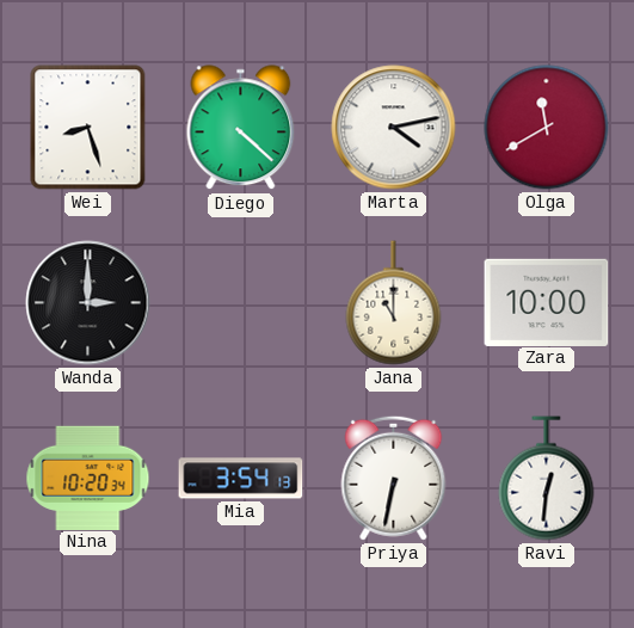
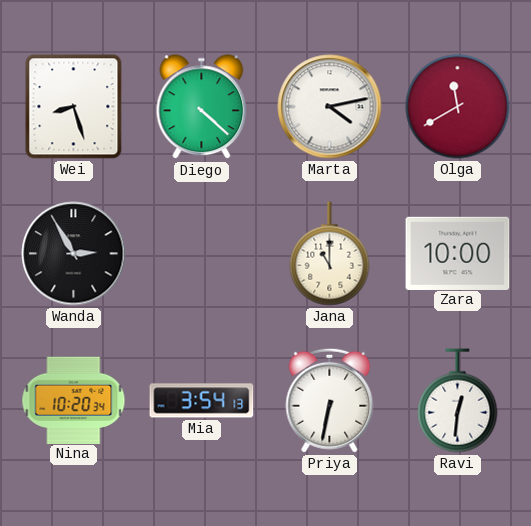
Wanda: 3:00 -> 2:55
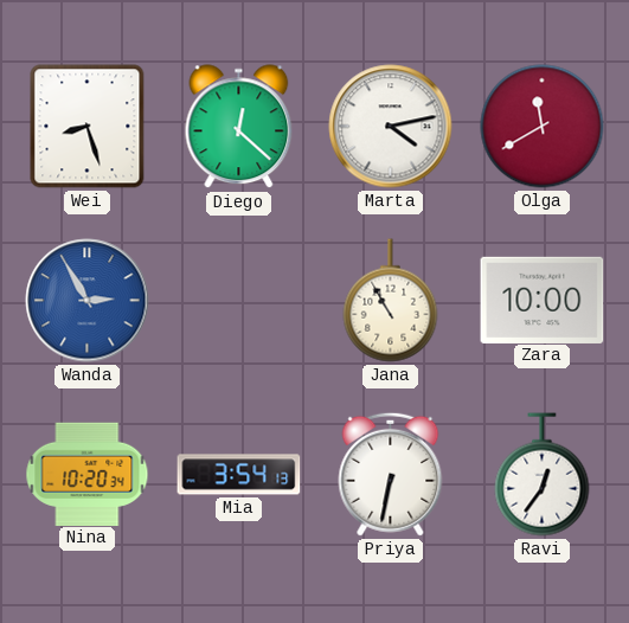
Diego: 4:22 -> 12:22
Wanda dial: black -> blue
Jana: 11:00 -> 10:55
Ravi: 12:31 -> 12:36
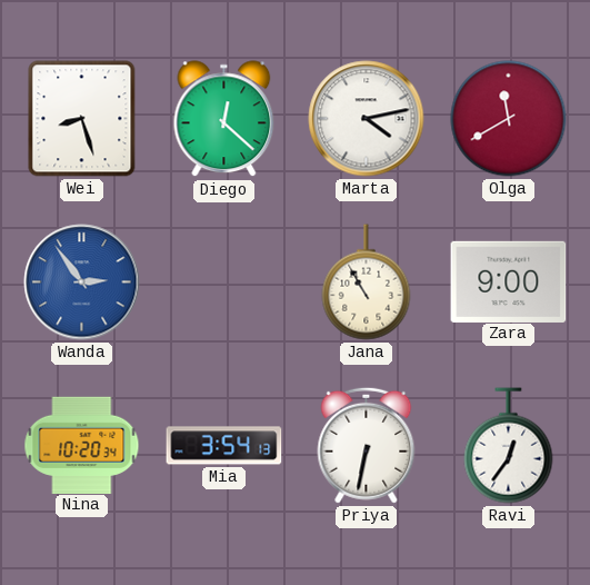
Wanda: 2:55 -> 2:54
Zara: 10:00 -> 9:00
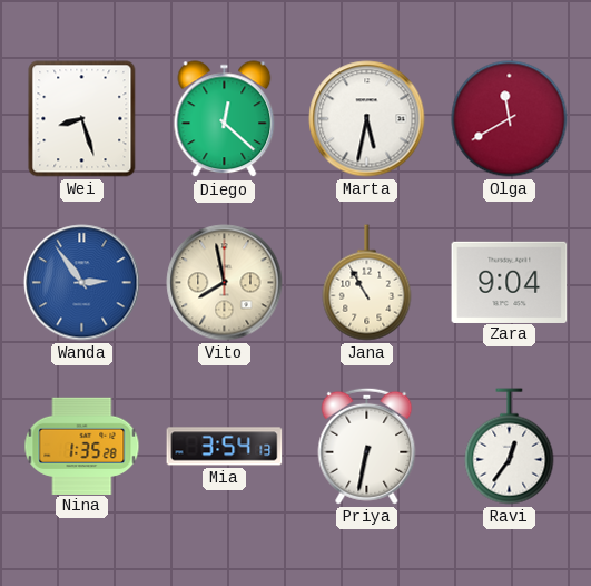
Marta: 4:13 -> 5:32
Vito: none -> 7:58
Zara: 9:00 -> 9:04
Nina: 10:20 -> 1:35
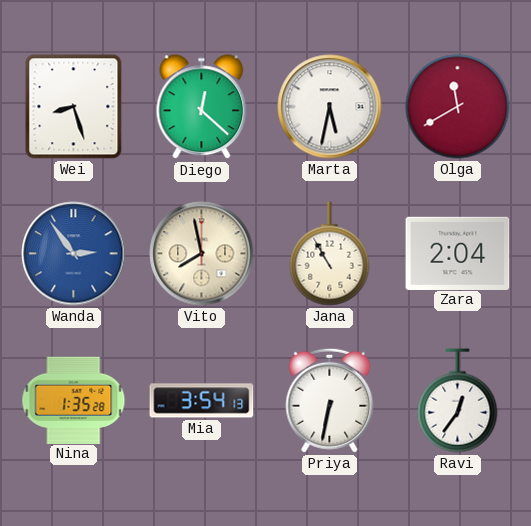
Zara: 9:04 -> 2:04
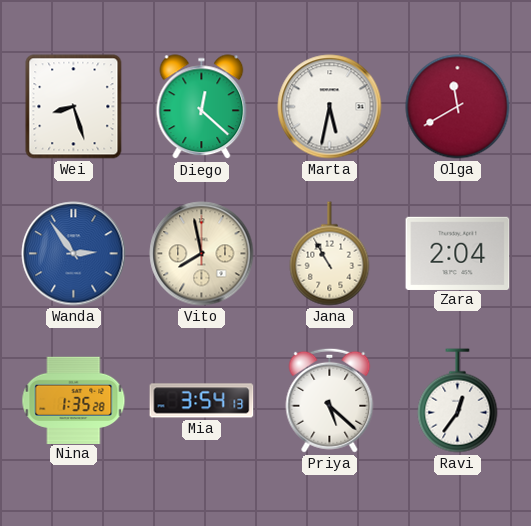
Priya: 6:32 -> 5:22
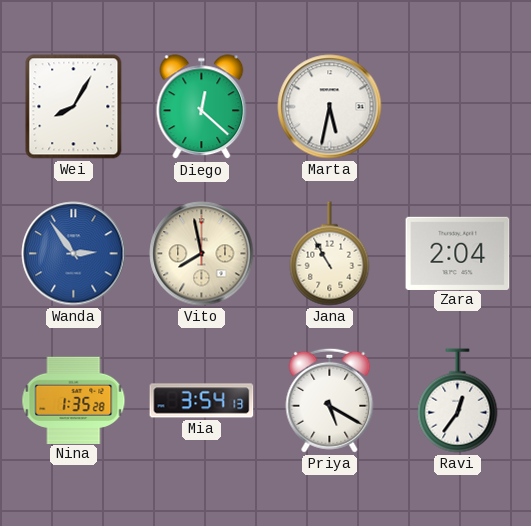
Wei: 8:27 -> 8:05
Olga: 11:40 -> none
Priya: 5:22 -> 5:20
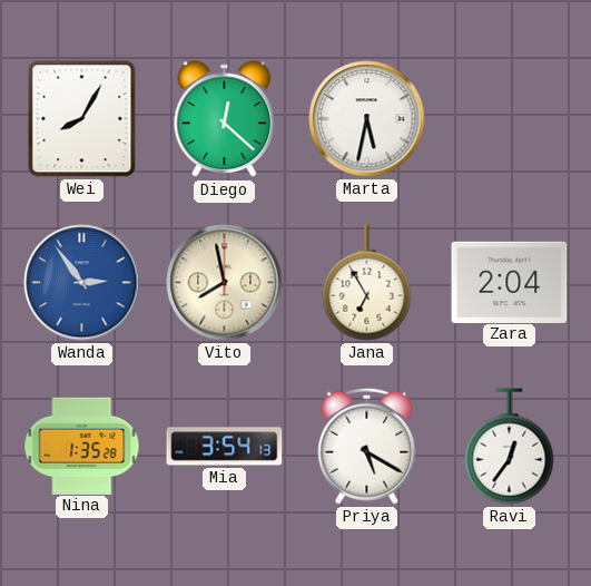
Jana: 10:55 -> 6:55
